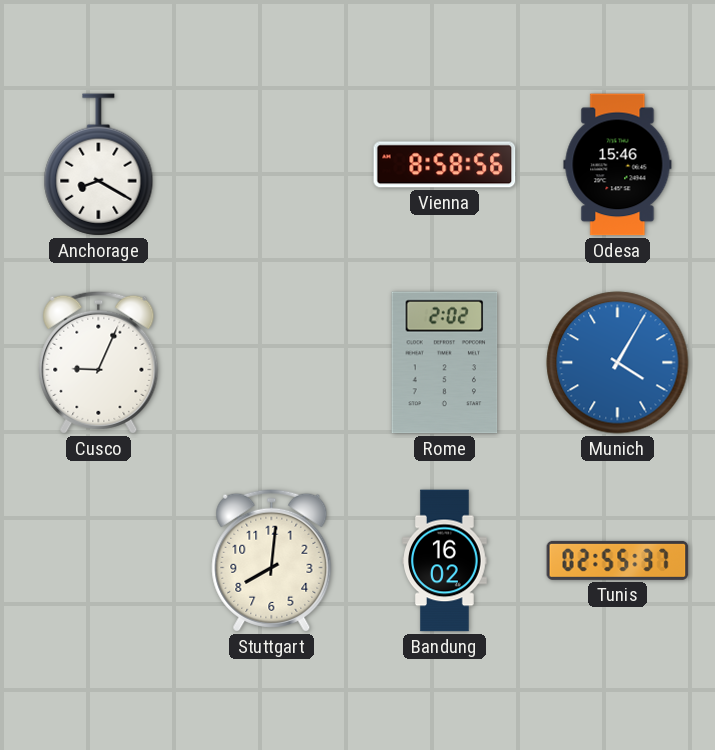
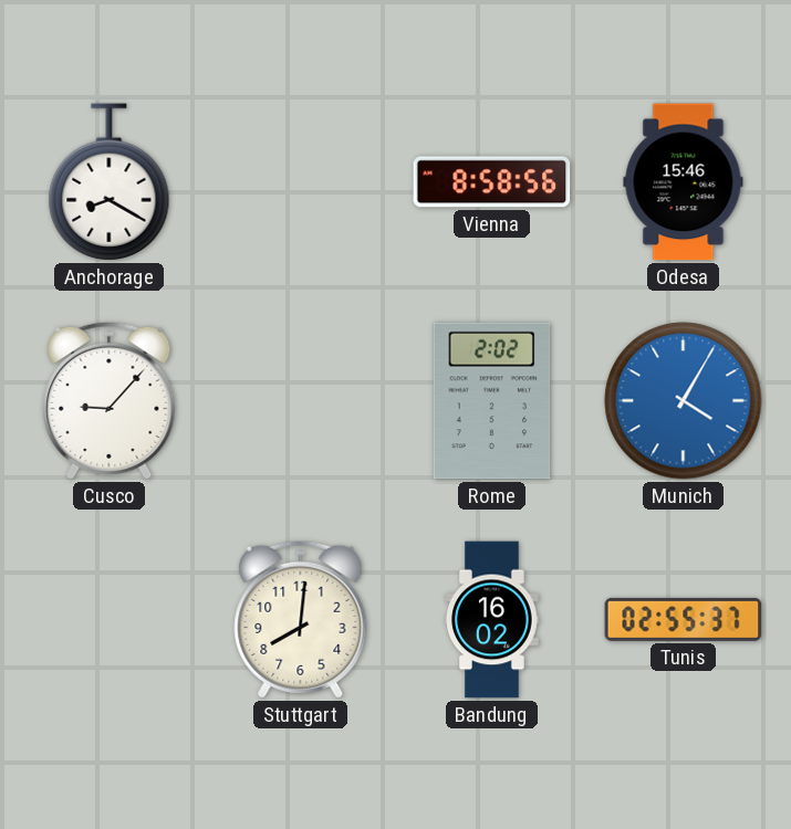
Cusco: 9:04 -> 9:07
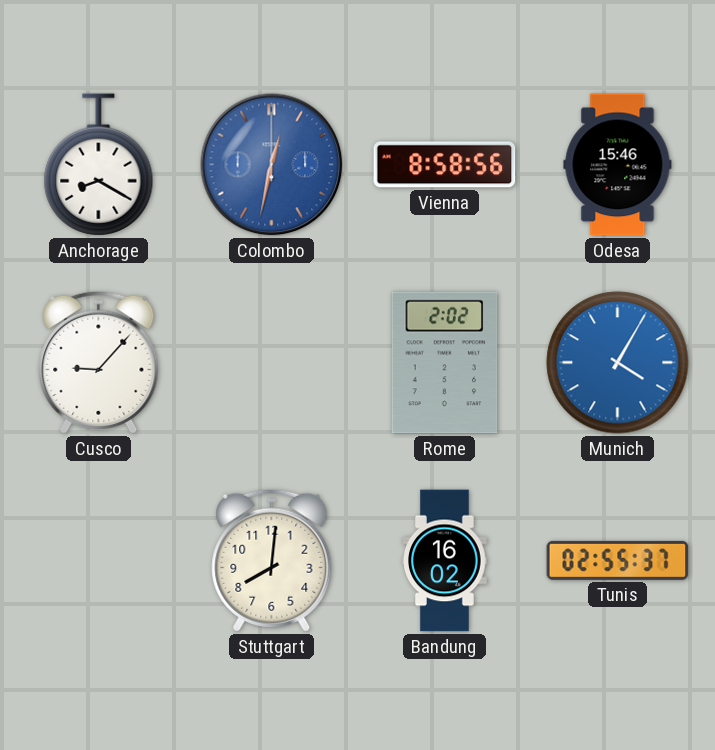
Colombo: none -> 12:32
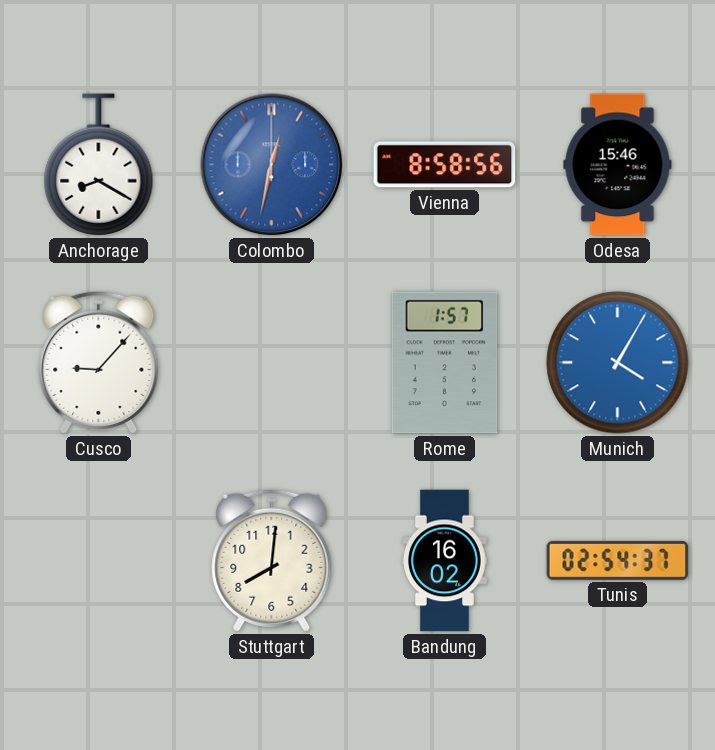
Rome: 2:02 -> 1:57
Tunis: 02:55 -> 02:54
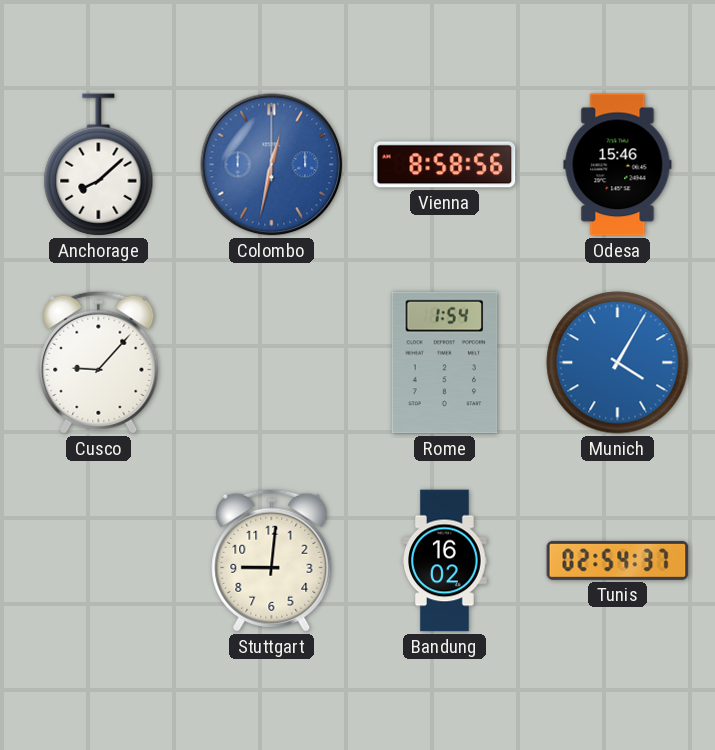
Anchorage: 8:20 -> 8:08
Rome: 1:57 -> 1:54
Stuttgart: 8:01 -> 9:01
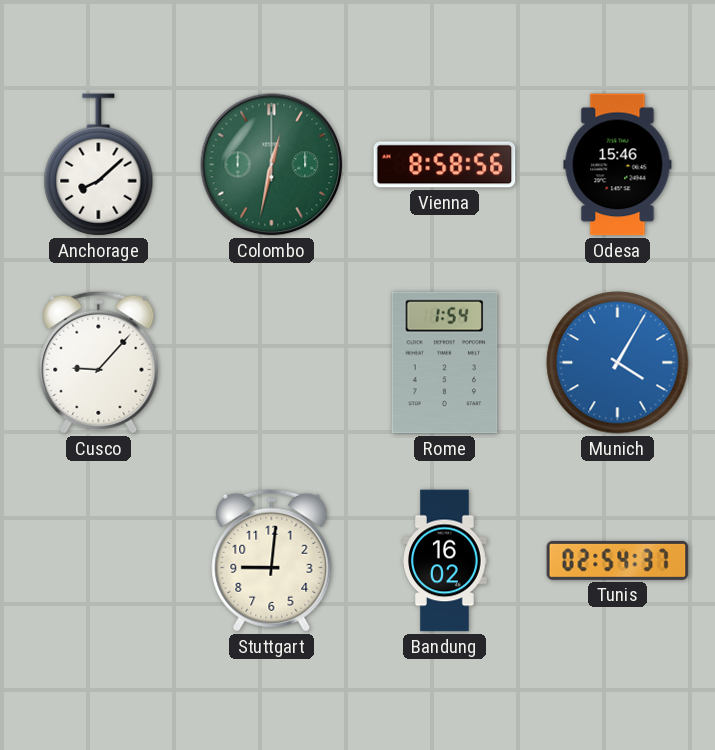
Colombo dial: blue -> green
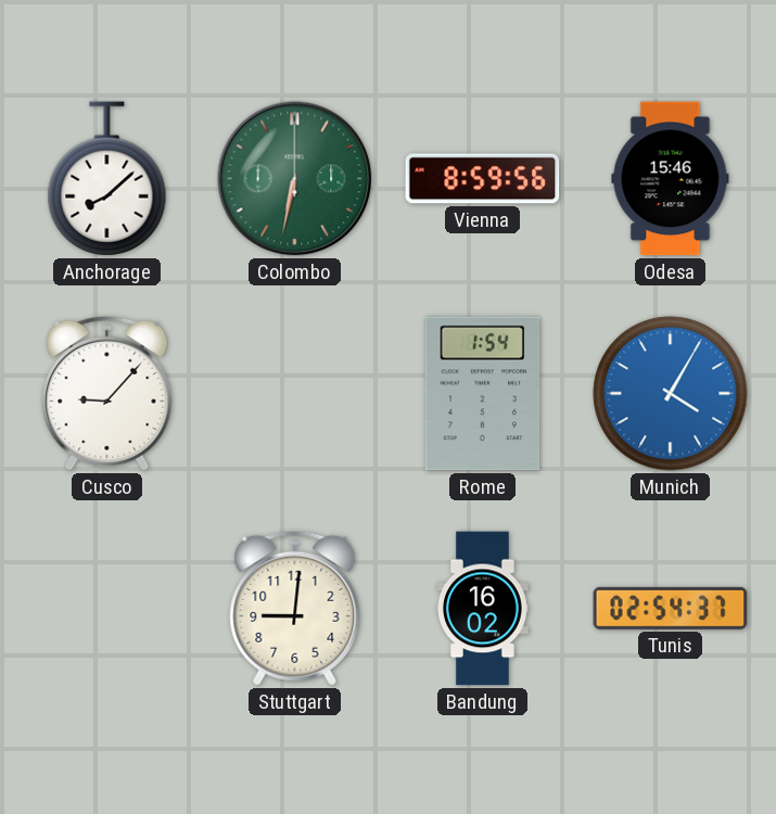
Colombo: 12:32 -> 6:32
Vienna: 8:58 -> 8:59
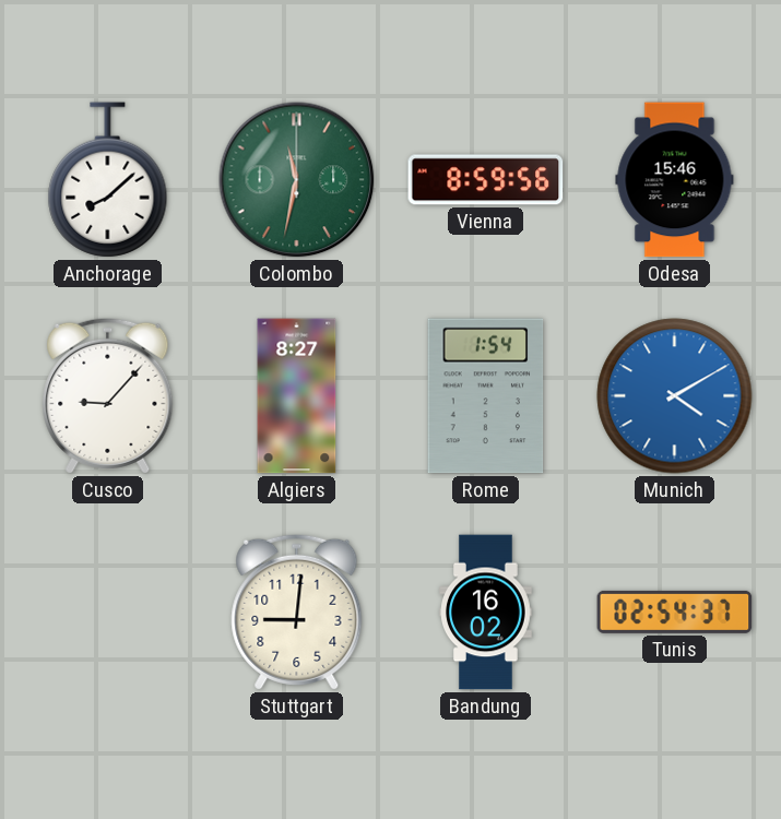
Colombo: 6:32 -> 11:32
Algiers: none -> 8:27
Munich: 4:05 -> 4:10
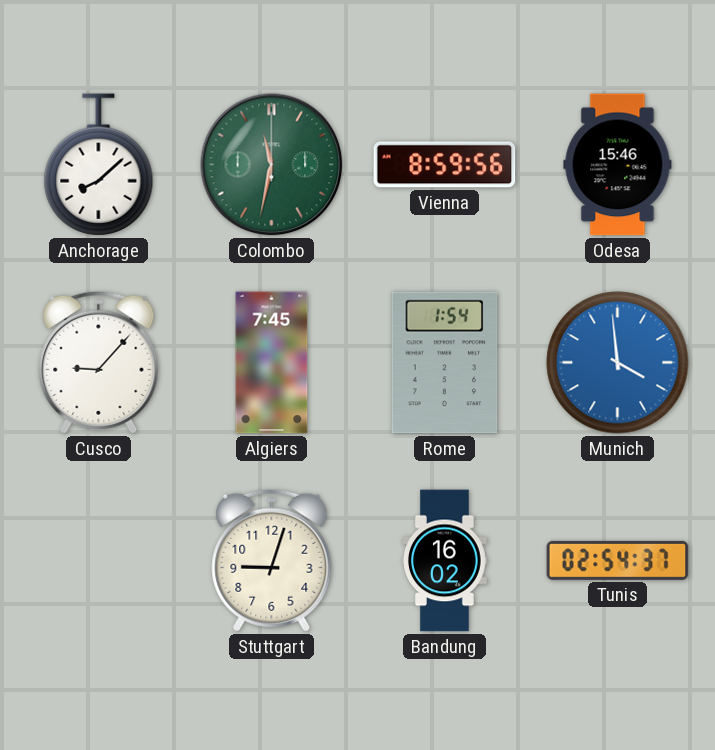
Algiers: 8:27 -> 7:45
Munich: 4:10 -> 3:59
Stuttgart: 9:01 -> 9:03
